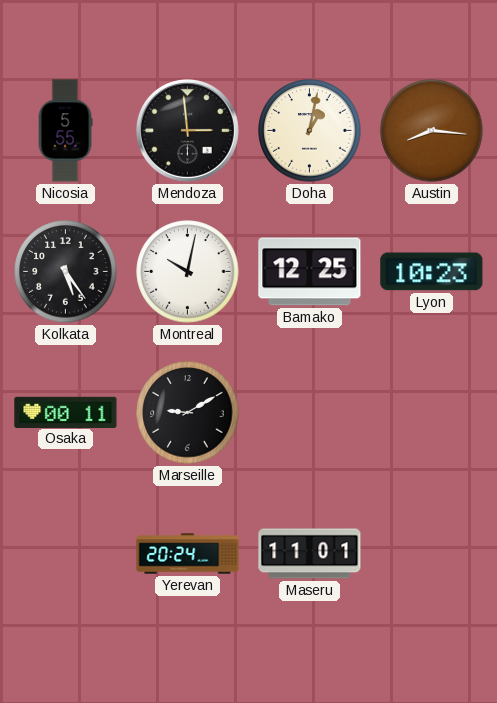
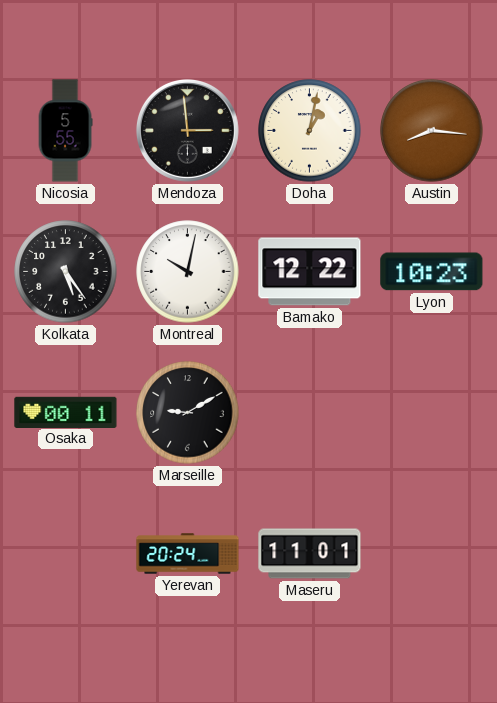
Bamako: 12:25 -> 12:22
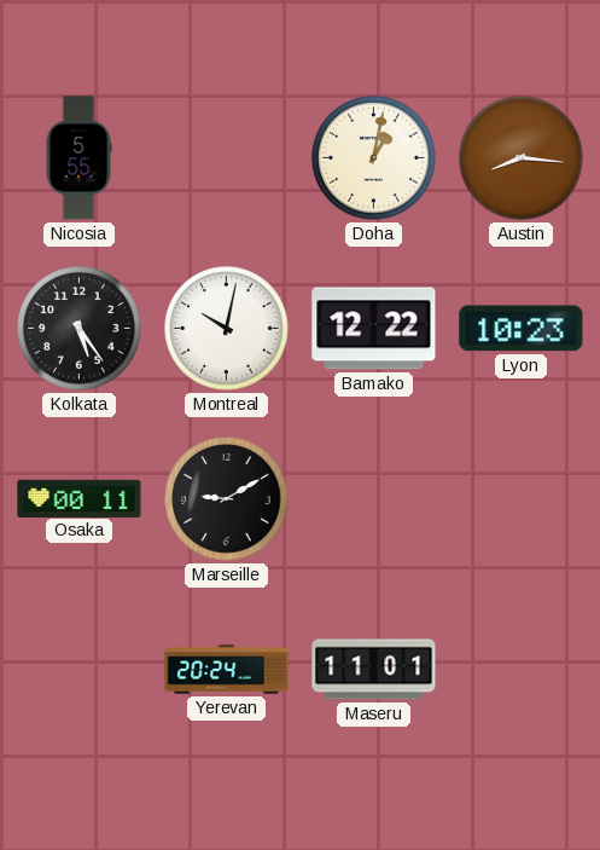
Mendoza: 2:59 -> none
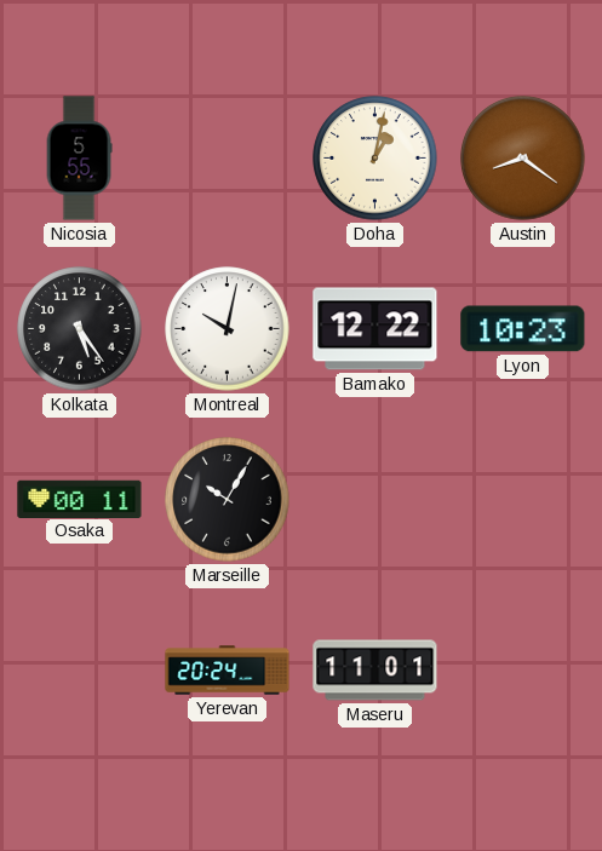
Austin: 8:16 -> 8:21
Marseille: 9:10 -> 10:05
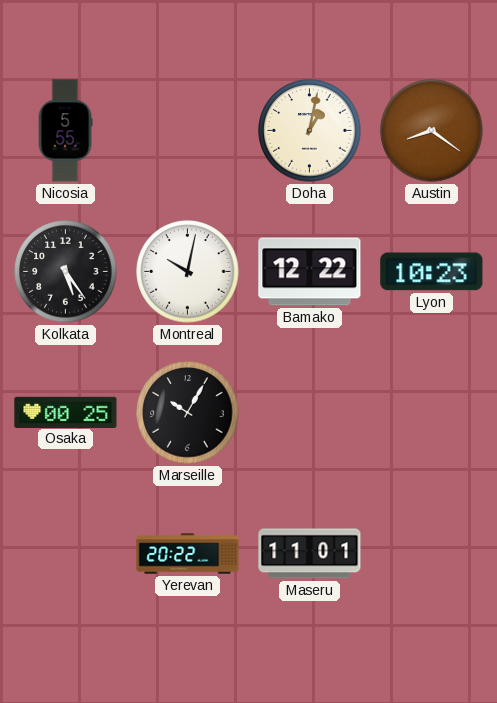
Osaka: 00:11 -> 00:25
Yerevan: 20:24 -> 20:22
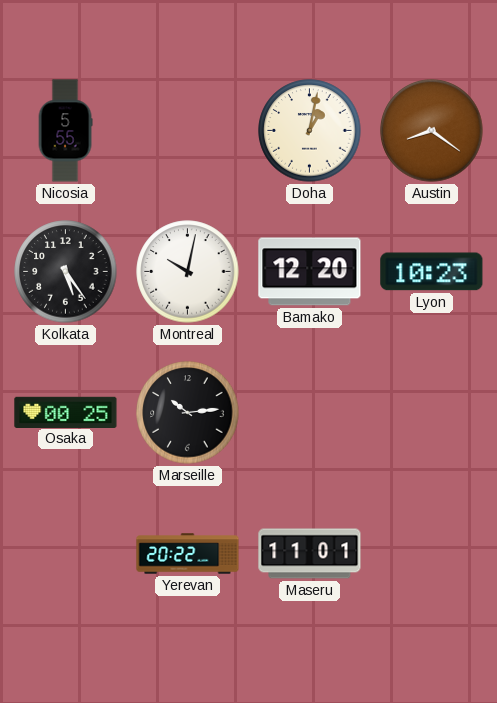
Bamako: 12:22 -> 12:20
Marseille: 10:05 -> 10:14
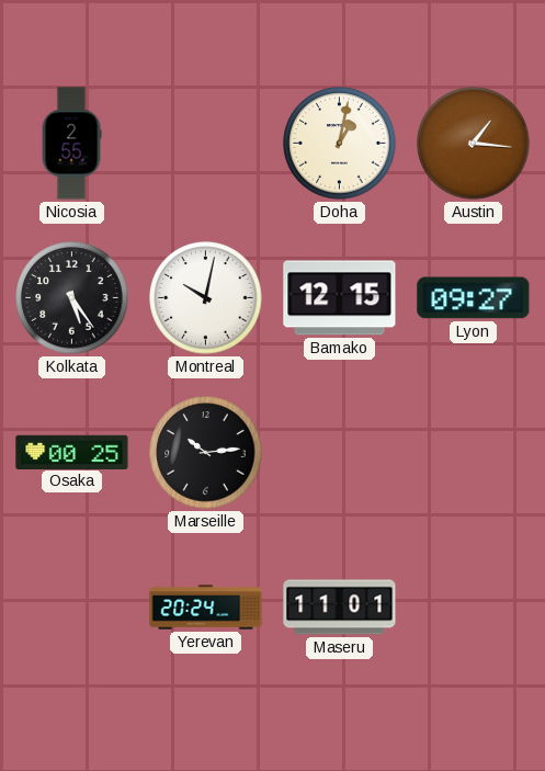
Nicosia: 5:55 -> 2:55
Austin: 8:21 -> 1:16
Bamako: 12:20 -> 12:15
Lyon: 10:23 -> 09:27
Yerevan: 20:22 -> 20:24
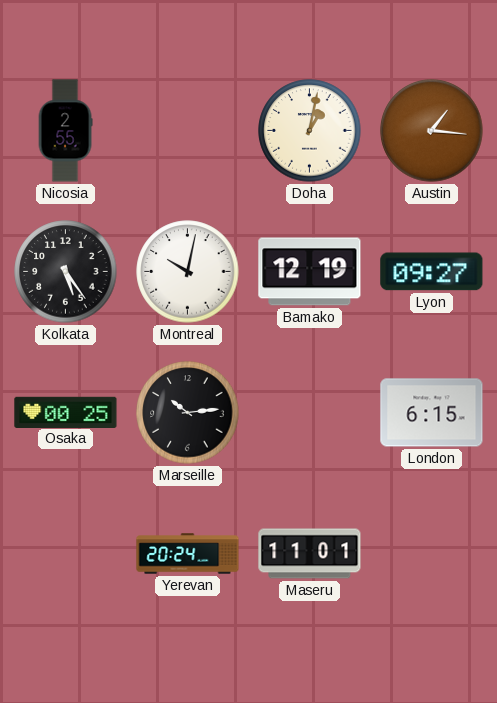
Bamako: 12:15 -> 12:19
London: none -> 6:15
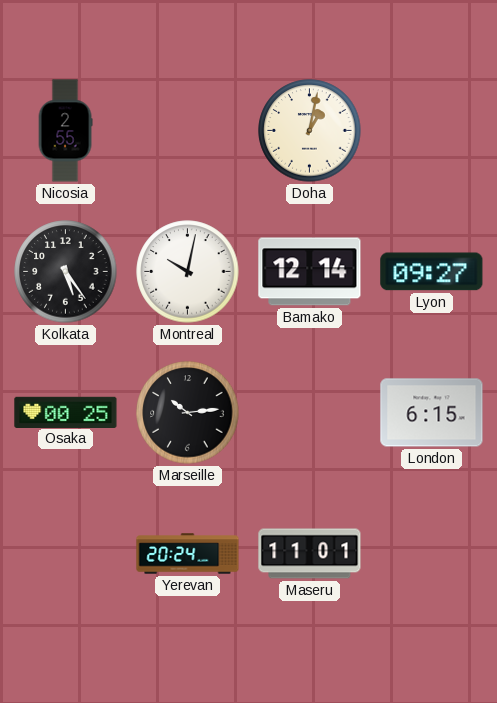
Austin: 1:16 -> none
Bamako: 12:19 -> 12:14
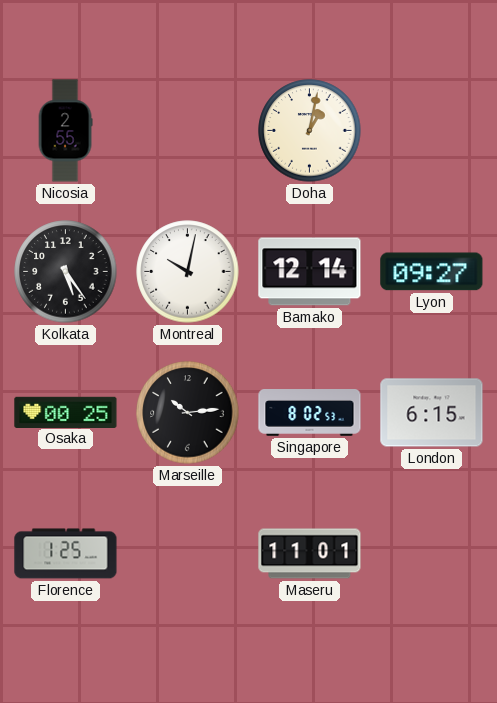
Singapore: none -> 8:02
Florence: none -> 1:25
Yerevan: 20:24 -> none
